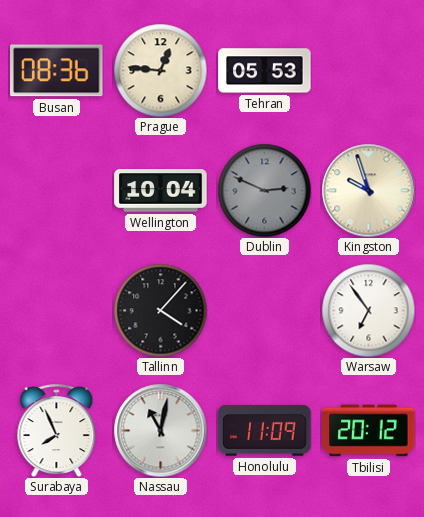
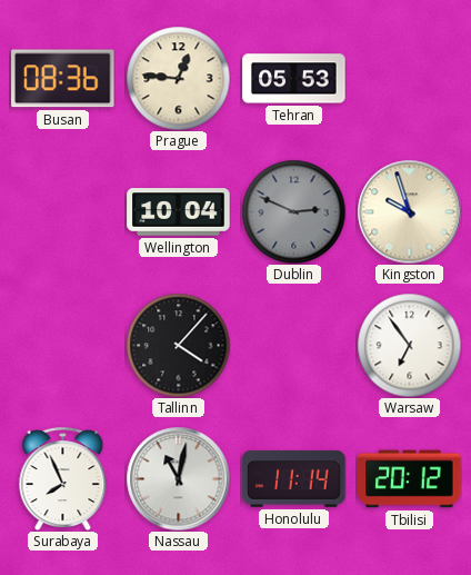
Honolulu: 11:09 -> 11:14
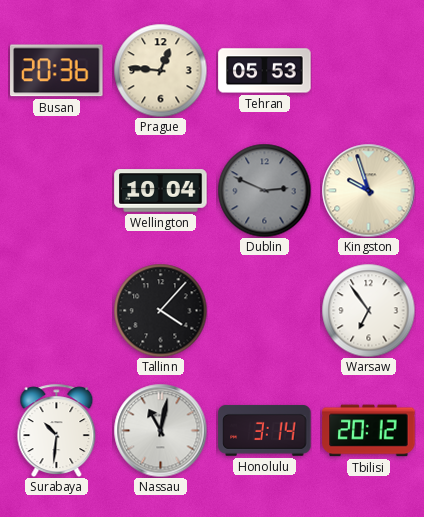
Busan: 08:36 -> 20:36
Surabaya: 7:56 -> 10:31
Honolulu: 11:14 -> 3:14
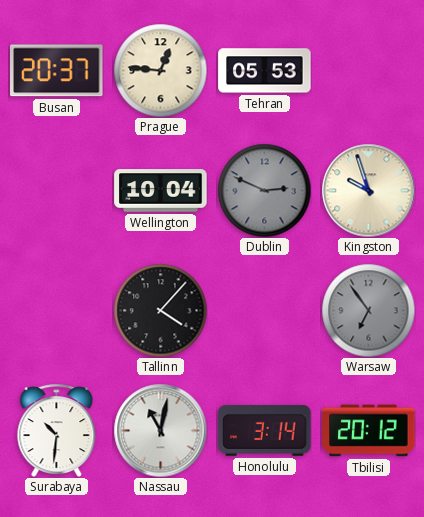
Busan: 20:36 -> 20:37
Warsaw dial: white -> grey
